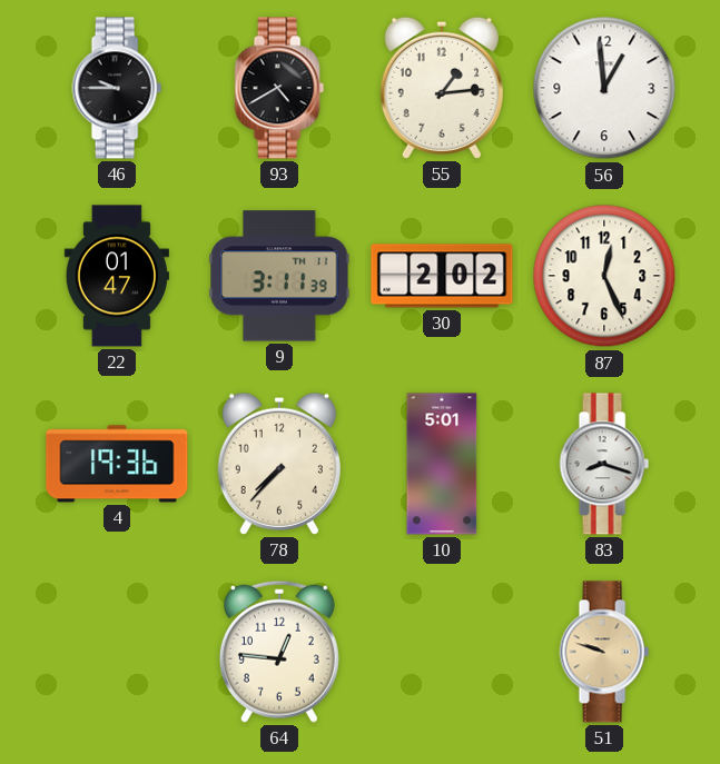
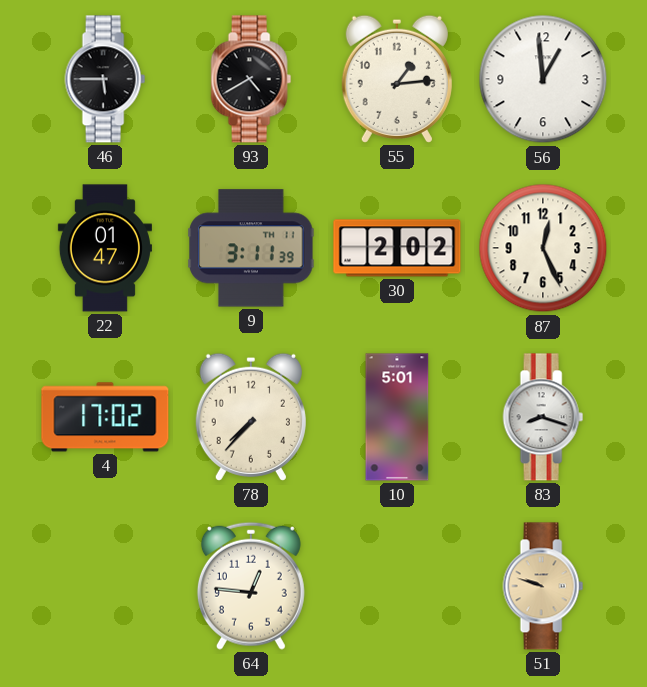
46: 9:45 -> 5:45
4: 19:36 -> 17:02
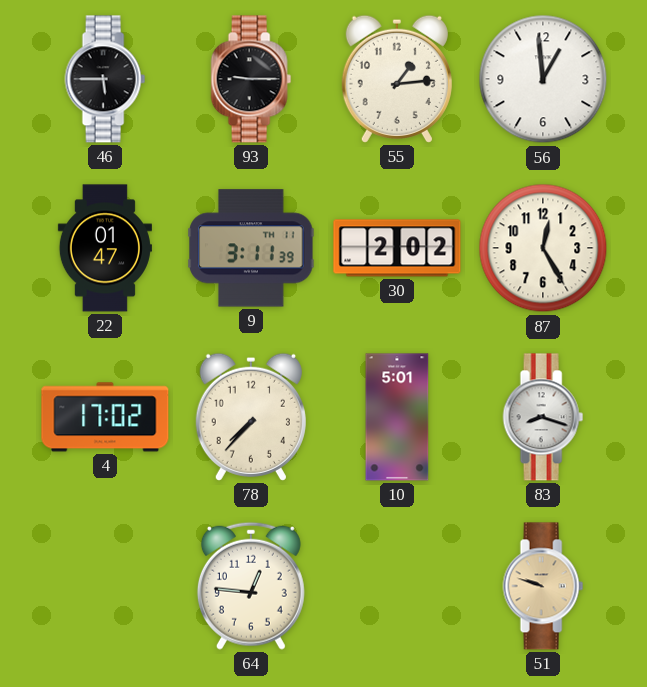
93: 4:40 -> 9:15
87: 12:26 -> 12:25
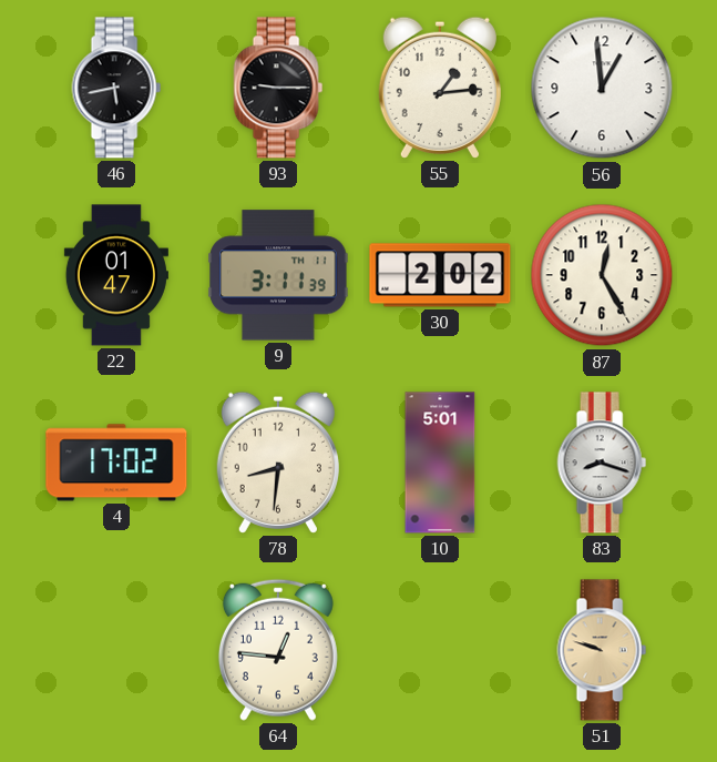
46: 5:45 -> 5:43
78: 7:37 -> 8:31
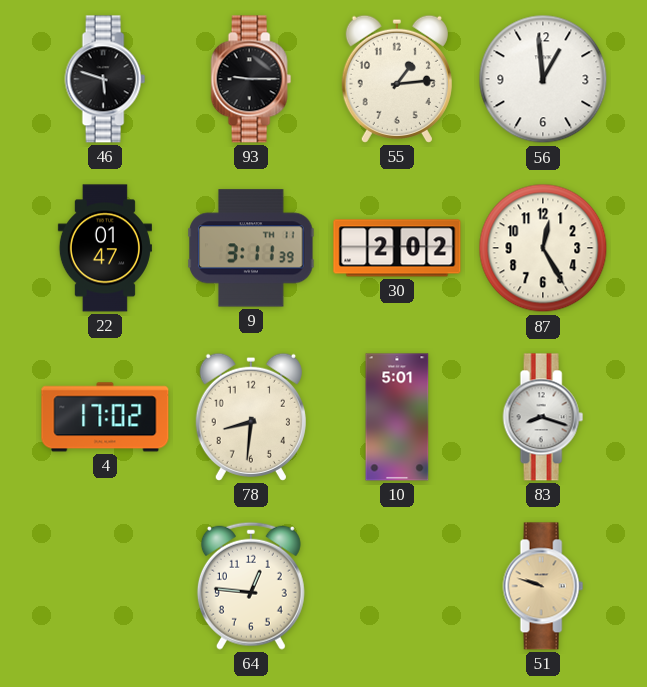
46: 5:43 -> 5:48
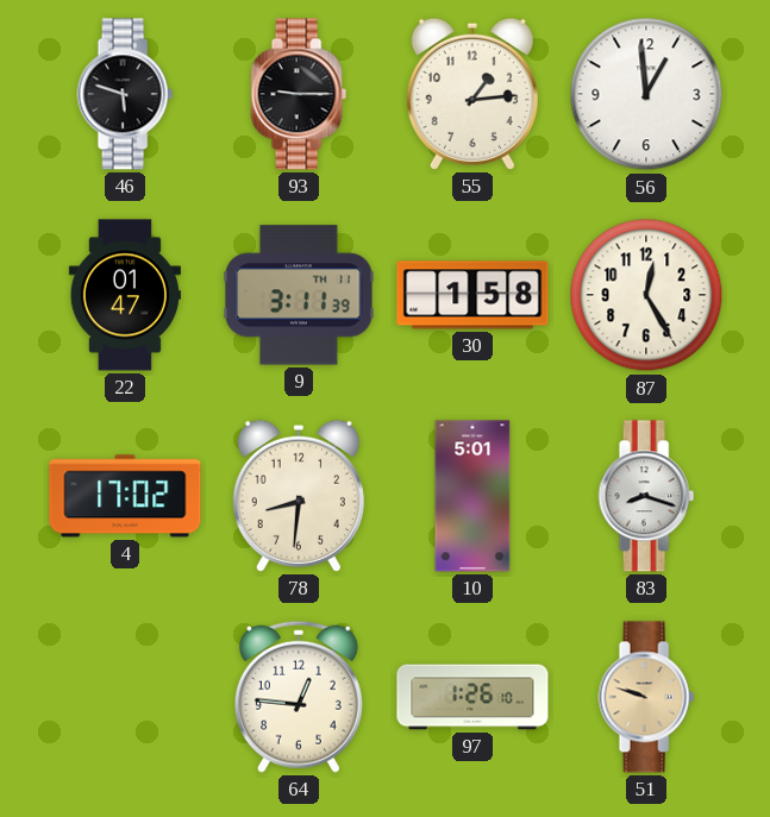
30: 2:02 -> 1:58
97: none -> 1:26
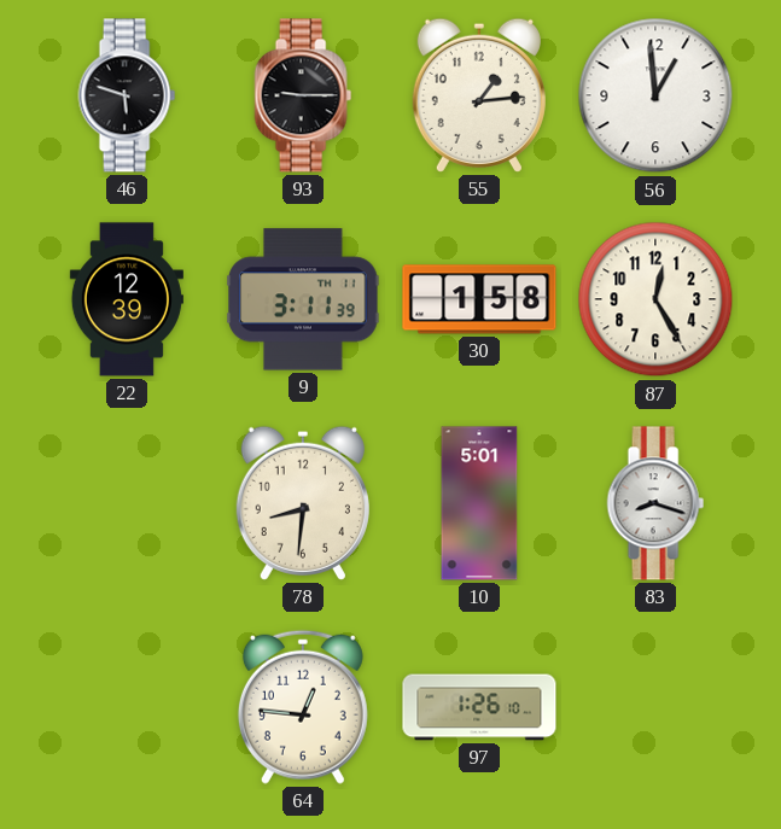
22: 01:47 -> 12:39
4: 17:02 -> none
51: 9:48 -> none
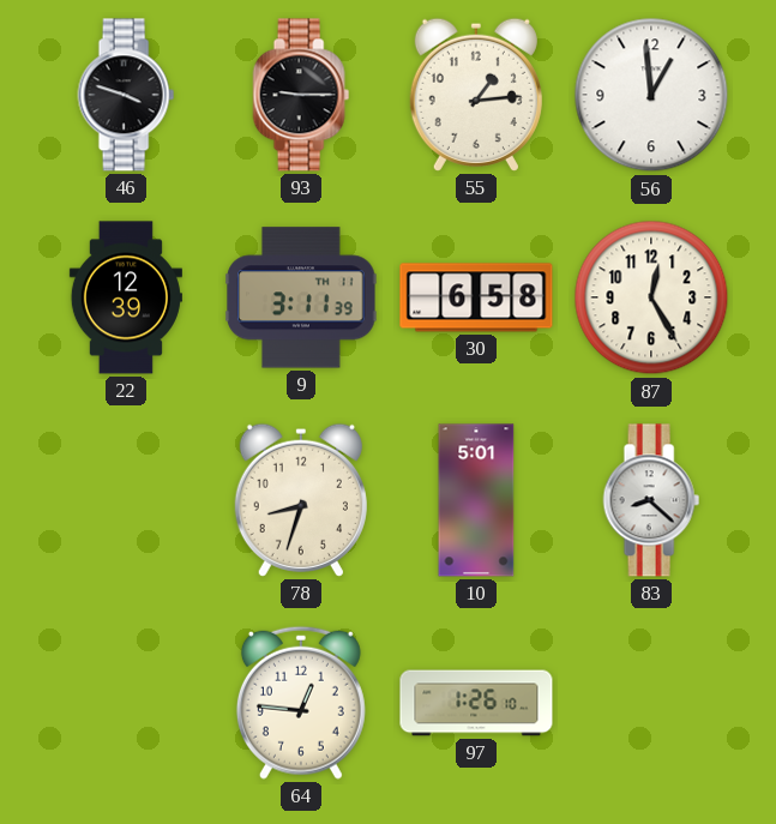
46: 5:48 -> 3:48
30: 1:58 -> 6:58
78: 8:31 -> 8:33
83: 8:18 -> 8:22
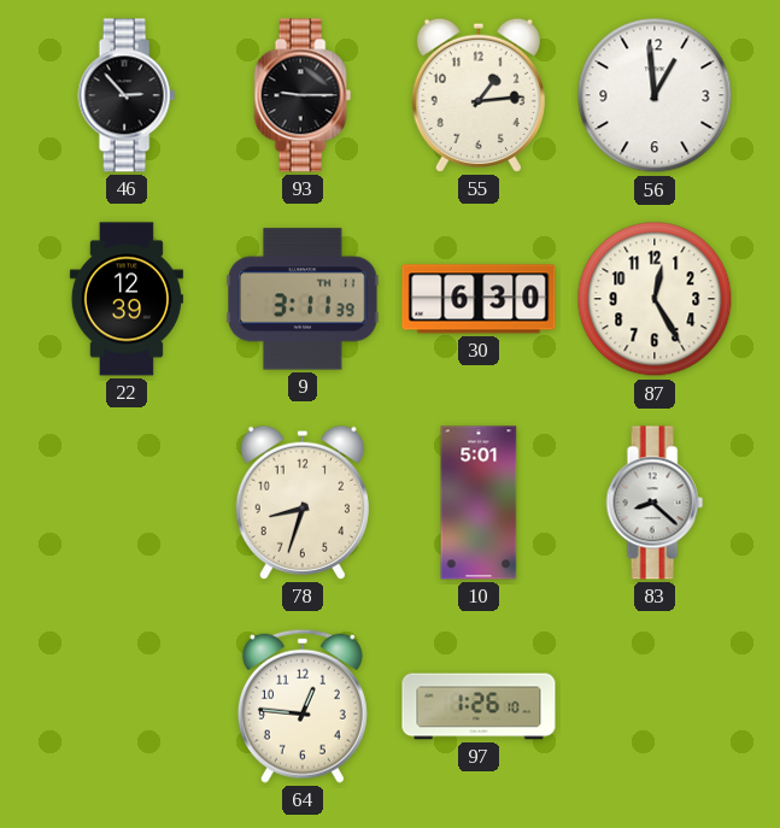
46: 3:48 -> 2:53
30: 6:58 -> 6:30
